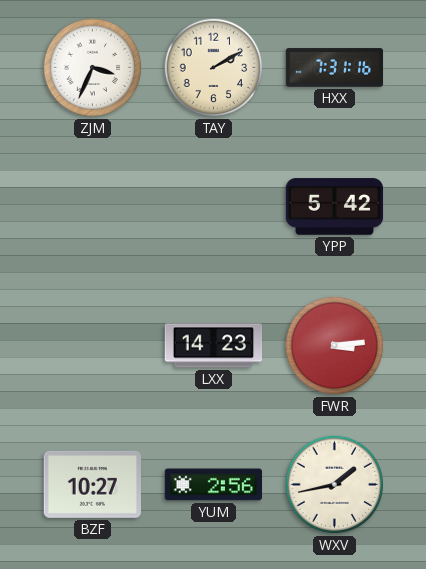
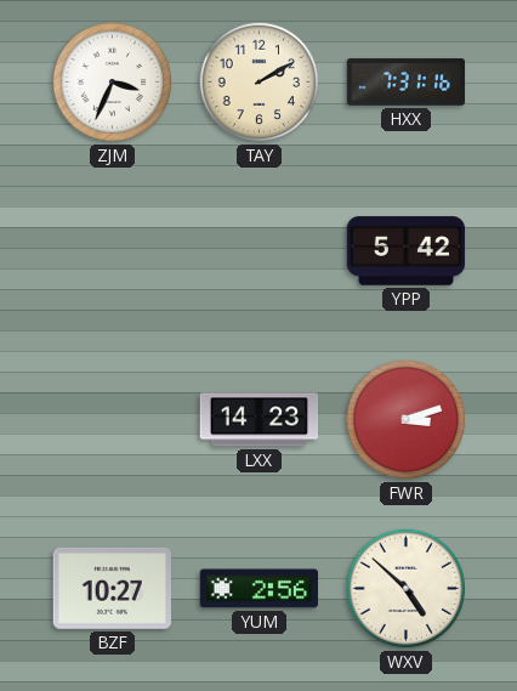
FWR: 3:14 -> 3:12
WXV: 1:43 -> 4:52
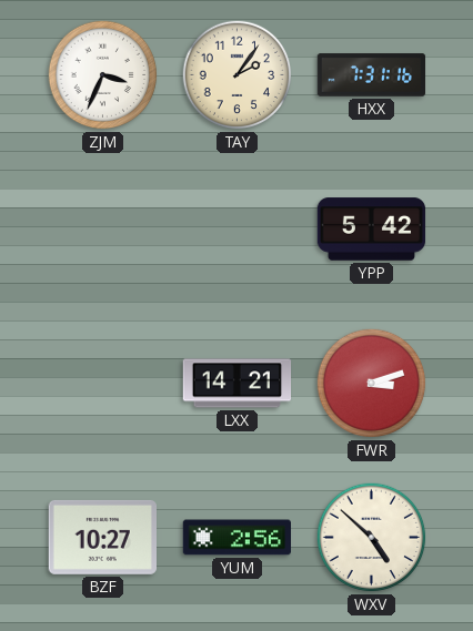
TAY: 2:10 -> 2:06
LXX: 14:23 -> 14:21
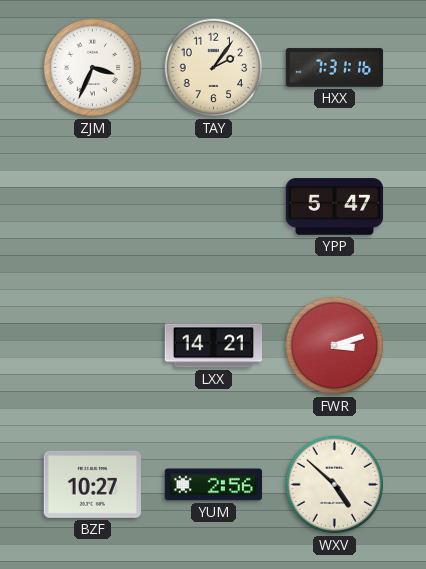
YPP: 5:42 -> 5:47
